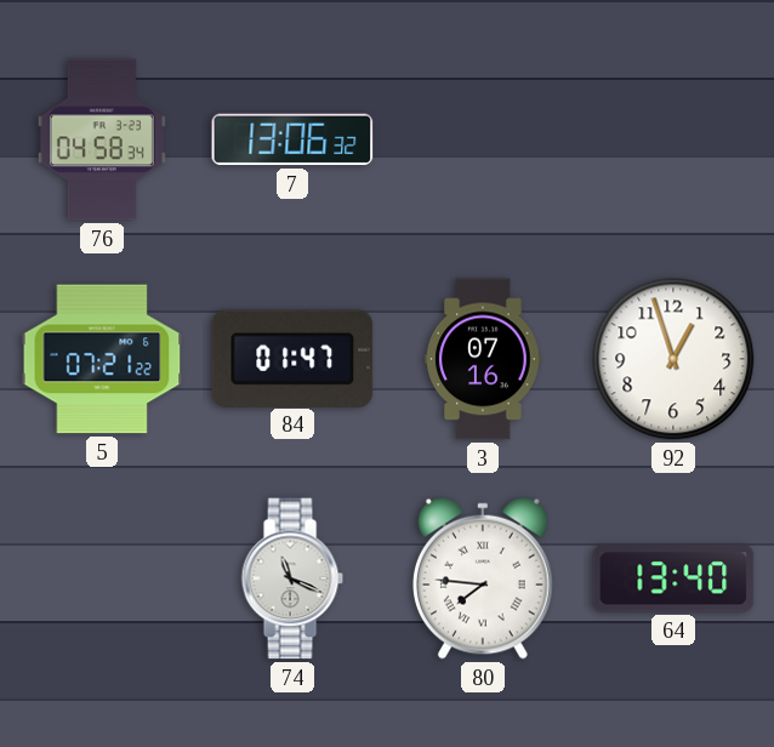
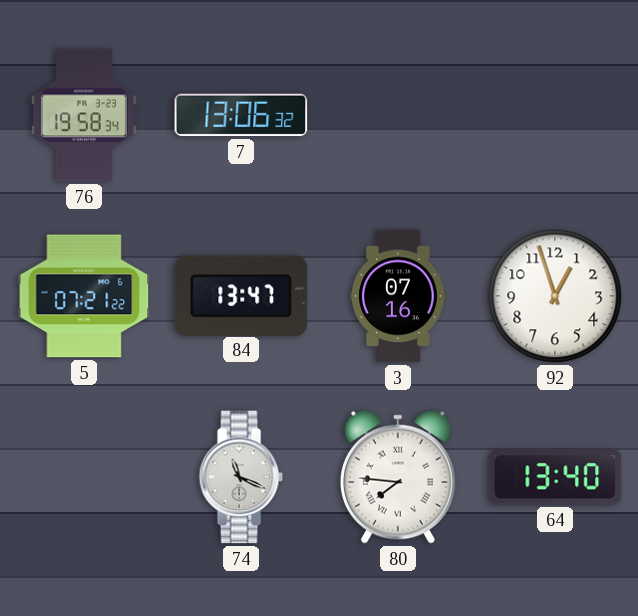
76: 04:58 -> 19:58
84: 01:47 -> 13:47
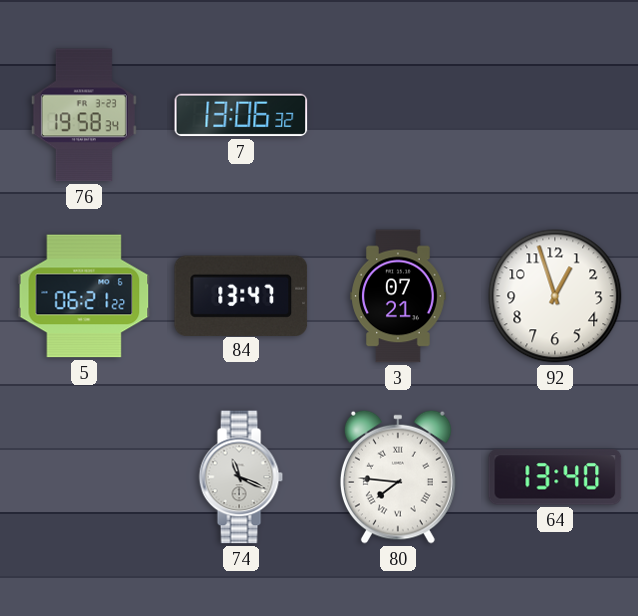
5: 07:21 -> 06:21
3: 07:16 -> 07:21
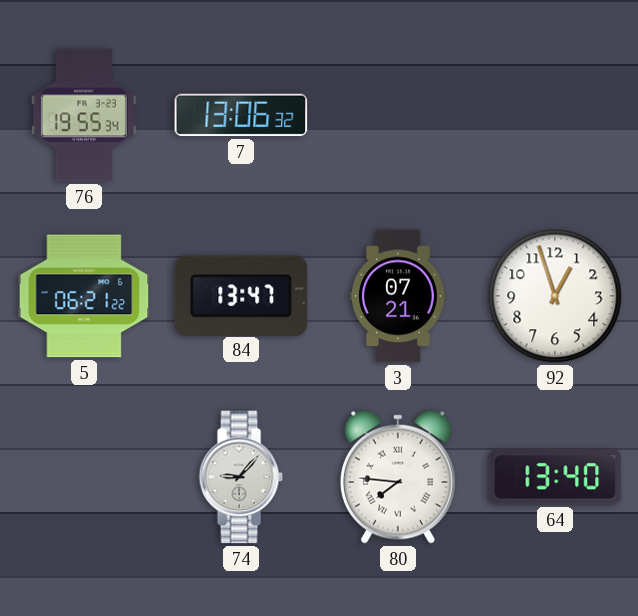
76: 19:58 -> 19:55
74: 11:19 -> 9:07
